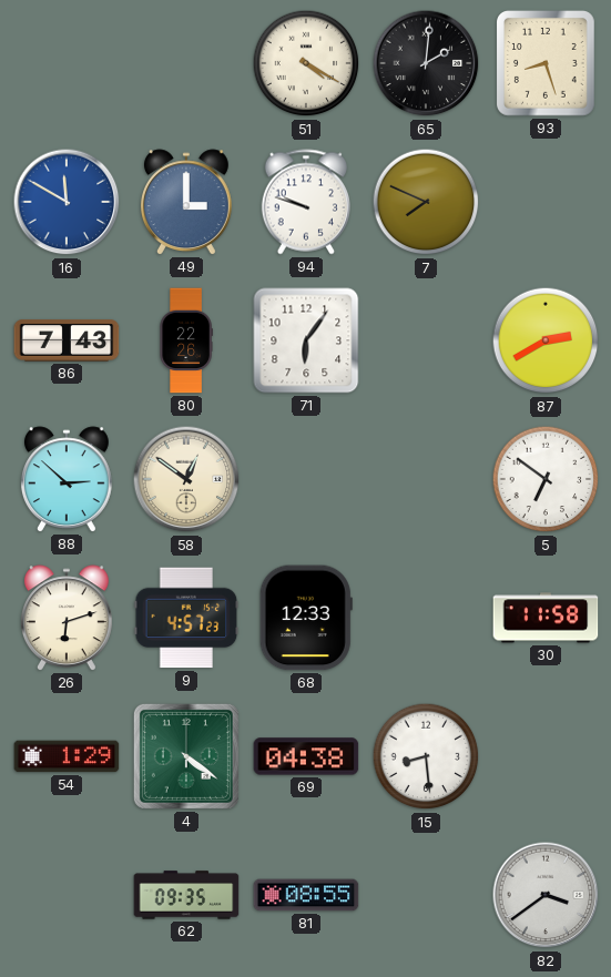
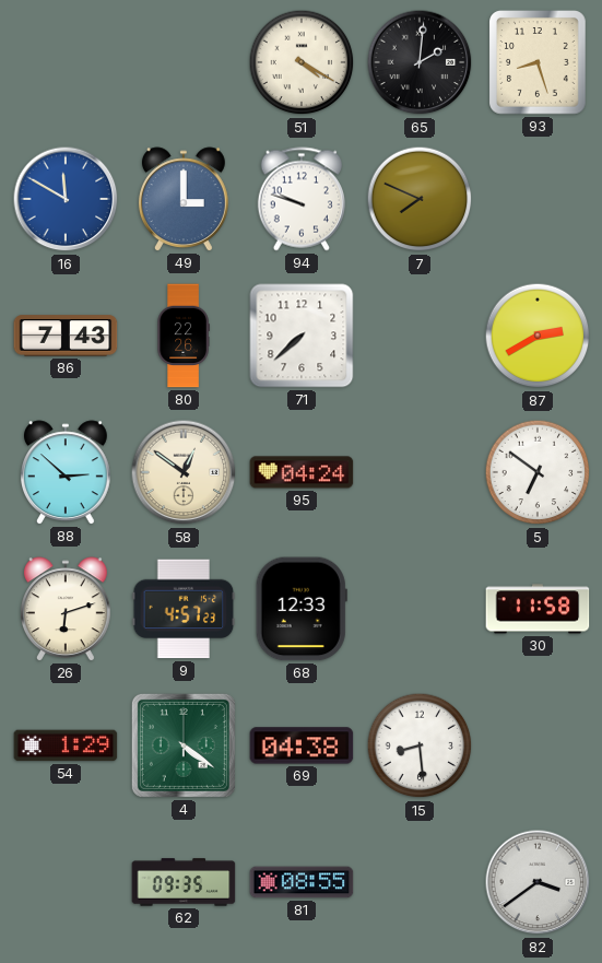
71: 6:06 -> 7:38
95: none -> 04:24
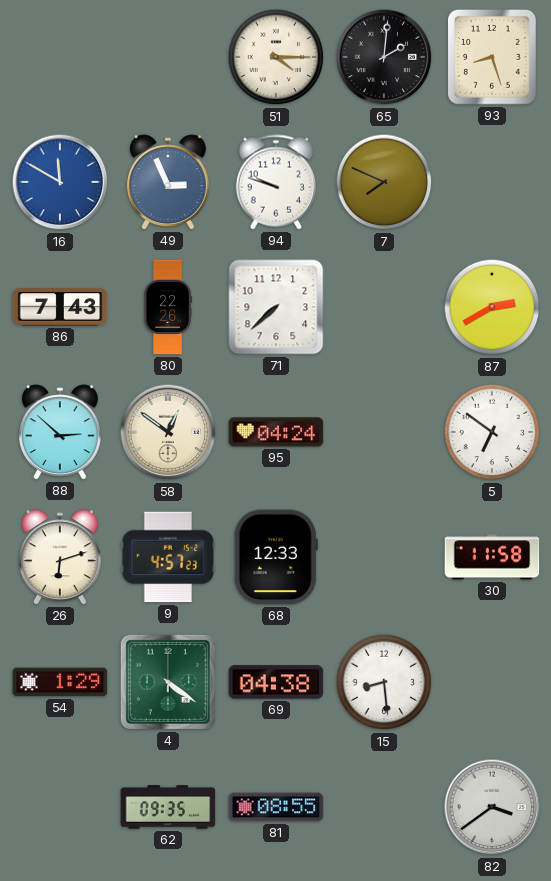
51: 4:20 -> 4:15
49: 3:00 -> 2:56
